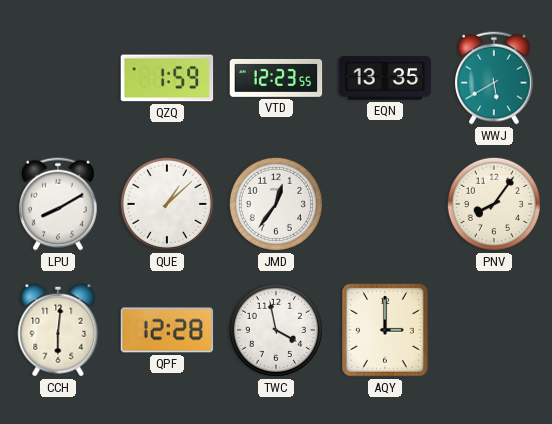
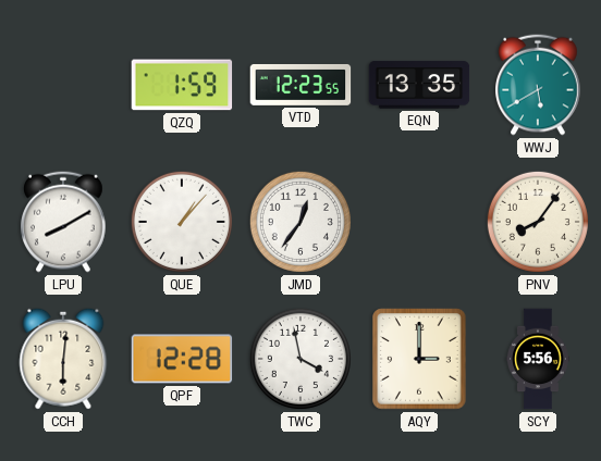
QUE: 1:08 -> 1:07
SCY: none -> 5:56
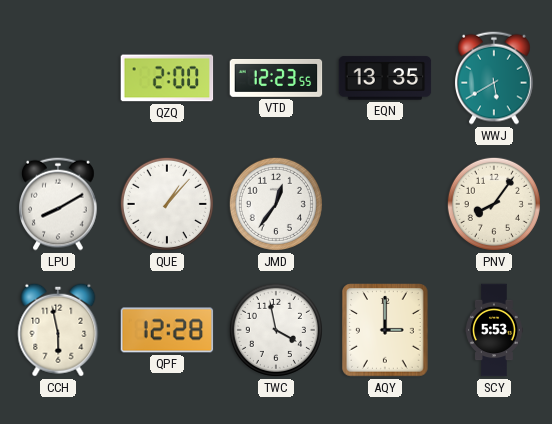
QZQ: 1:59 -> 2:00
CCH: 6:01 -> 5:58
SCY: 5:56 -> 5:53
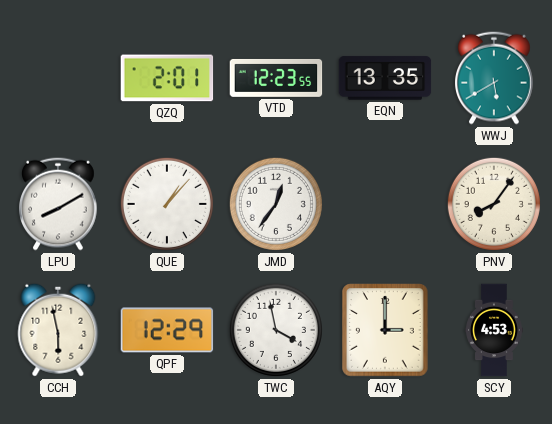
QZQ: 2:00 -> 2:01
QPF: 12:28 -> 12:29
SCY: 5:53 -> 4:53
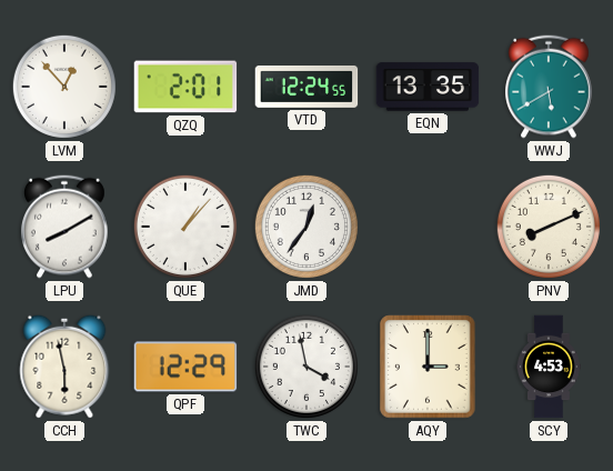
LVM: none -> 12:53
VTD: 12:23 -> 12:24
PNV: 8:06 -> 8:11
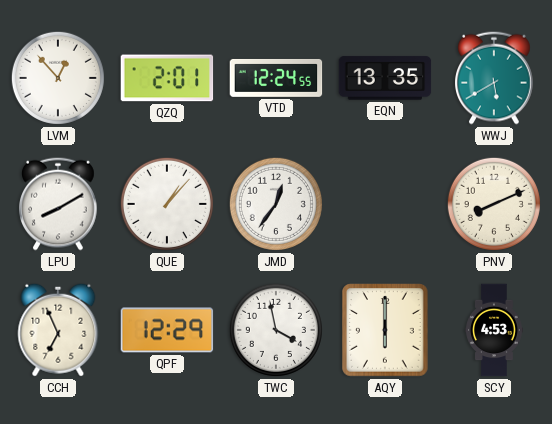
CCH: 5:58 -> 6:56
AQY: 3:00 -> 6:00
